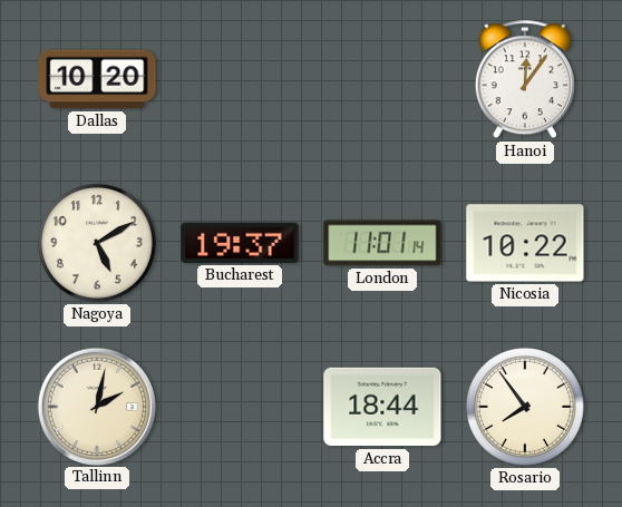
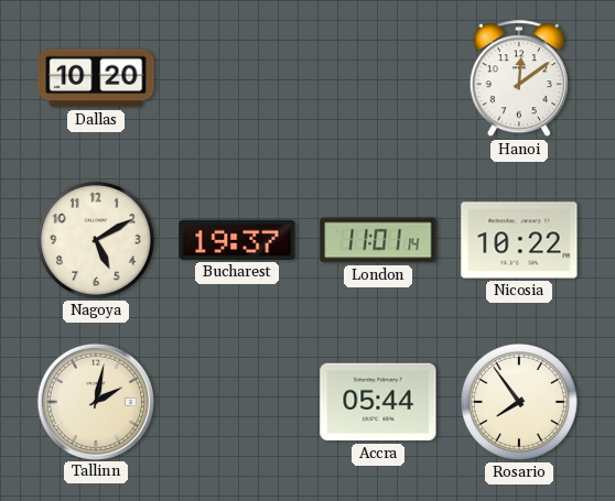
Hanoi: 12:06 -> 12:09
Accra: 18:44 -> 05:44
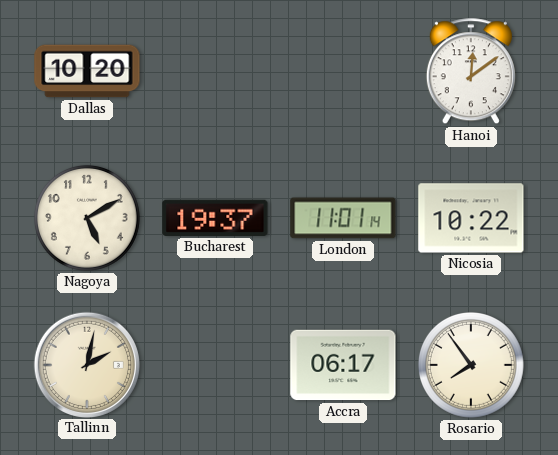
Accra: 05:44 -> 06:17
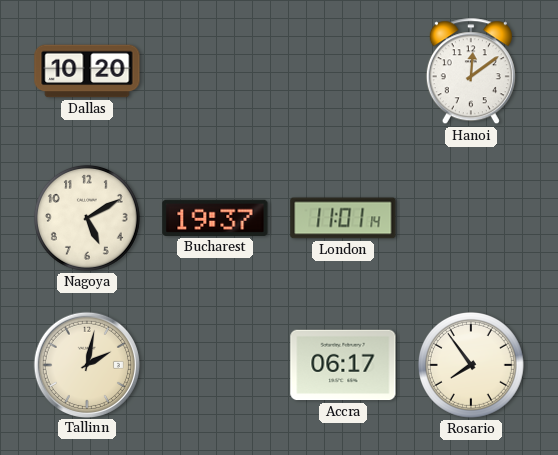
Nicosia: 10:22 -> none
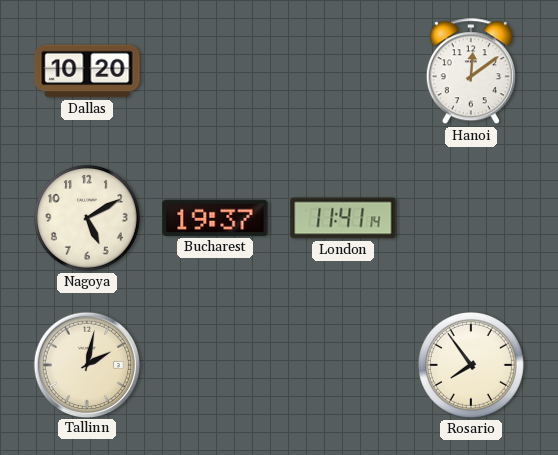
London: 11:01 -> 11:41
Accra: 06:17 -> none
